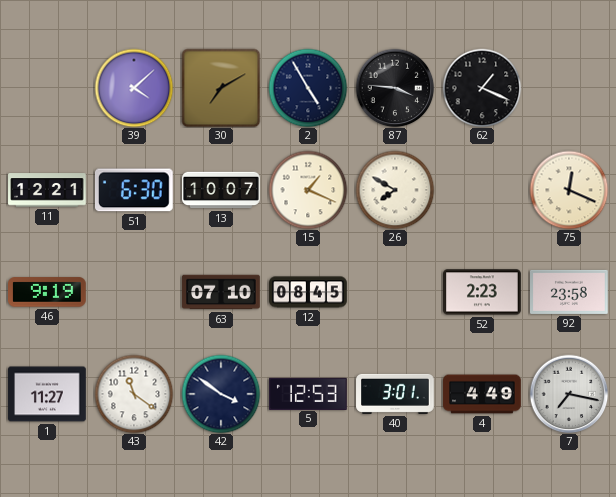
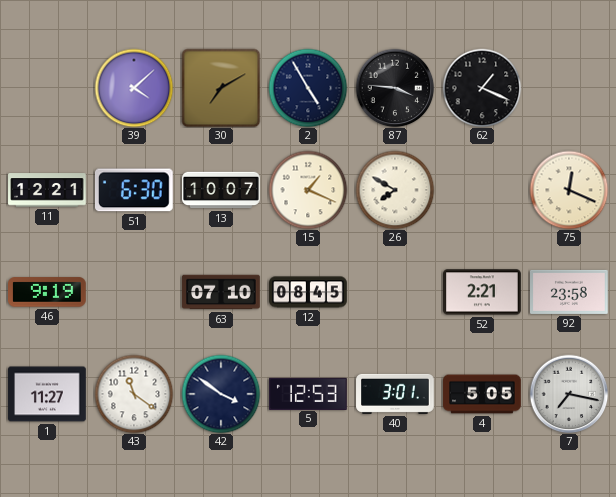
52: 2:23 -> 2:21
4: 4:49 -> 5:05
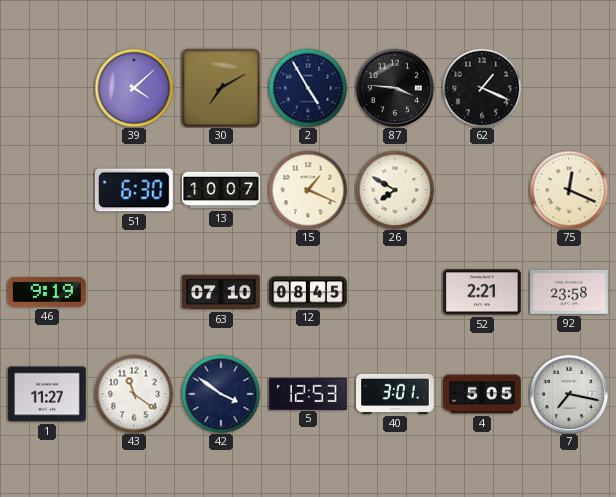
11: 12:21 -> none
